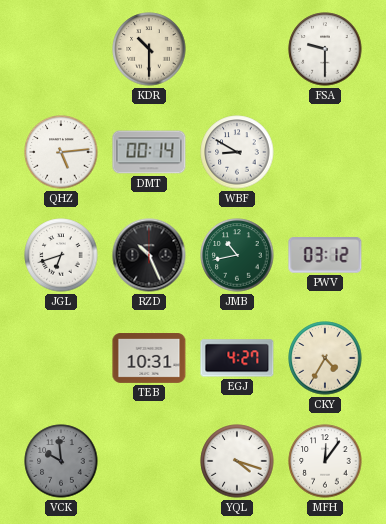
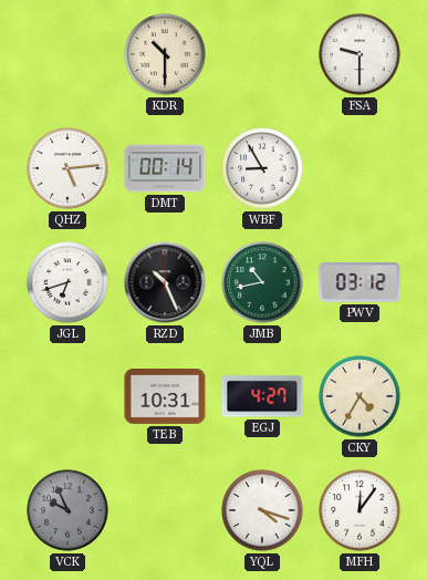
WBF: 8:50 -> 8:55
VCK: 9:59 -> 9:56
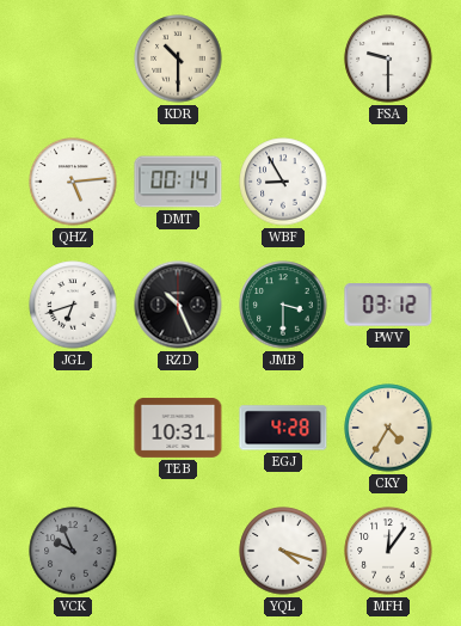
JMB: 10:43 -> 3:30
EGJ: 4:27 -> 4:28
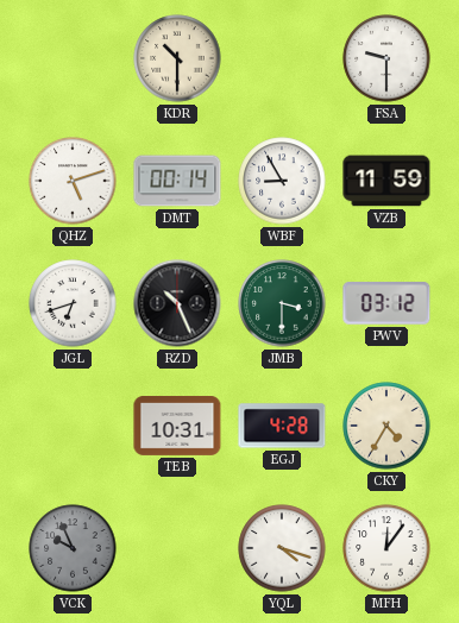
QHZ: 5:14 -> 5:12
VZB: none -> 11:59
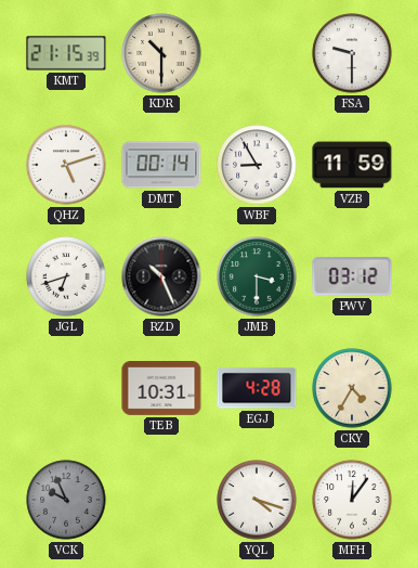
KMT: none -> 21:15
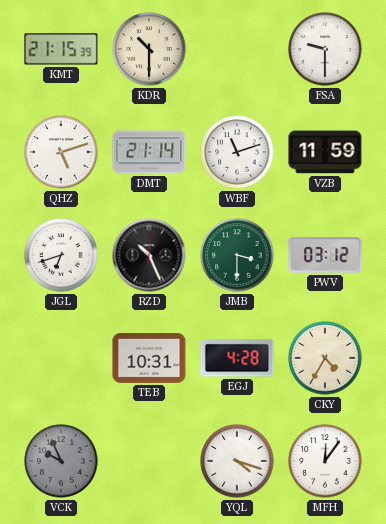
DMT: 00:14 -> 21:14
WBF: 8:55 -> 11:12
